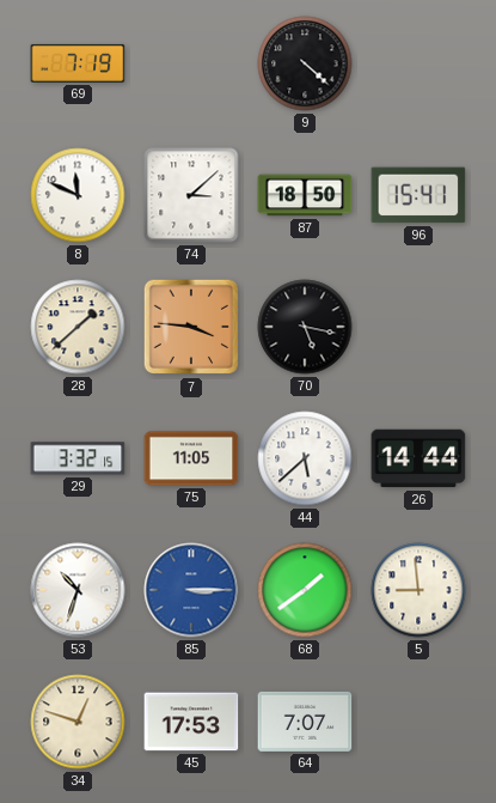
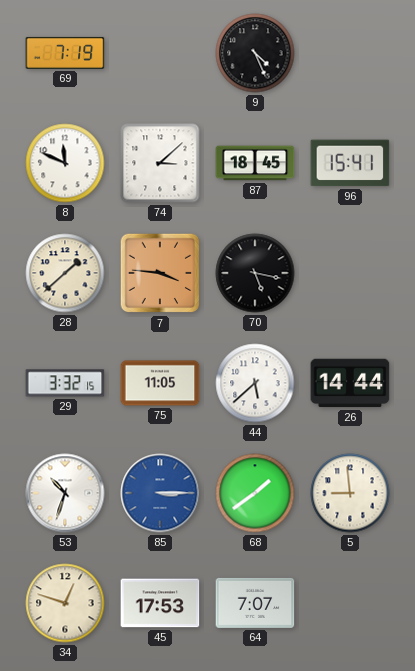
9: 4:22 -> 4:26
87: 18:50 -> 18:45
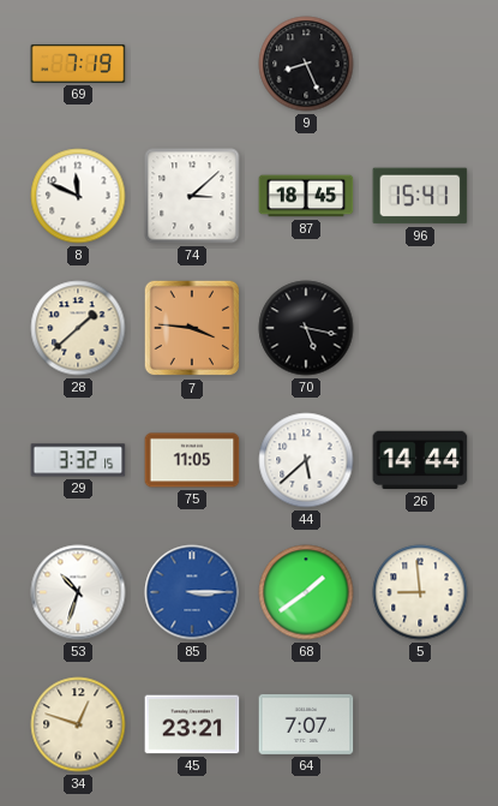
9: 4:26 -> 8:26
45: 17:53 -> 23:21
